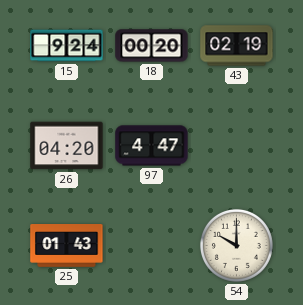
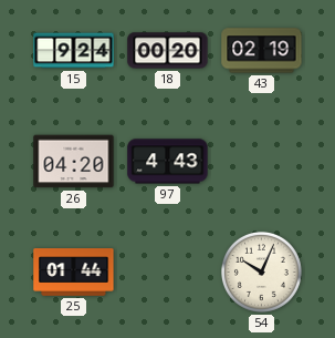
97: 4:47 -> 4:43
25: 01:43 -> 01:44
54: 10:00 -> 10:04
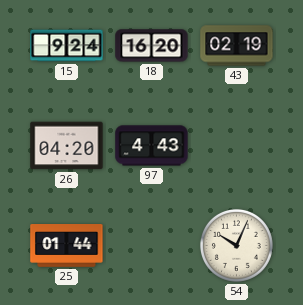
18: 00:20 -> 16:20
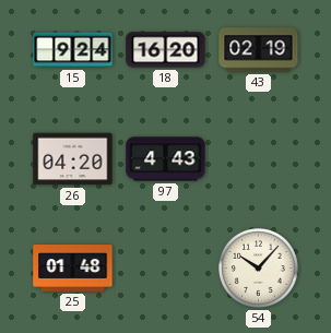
25: 01:44 -> 01:48
54: 10:04 -> 10:07
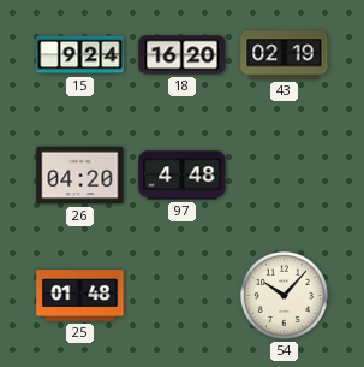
97: 4:43 -> 4:48
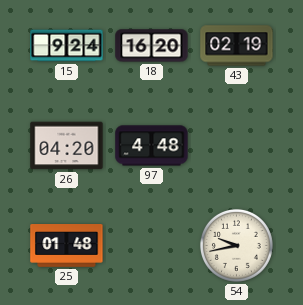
54: 10:07 -> 9:43
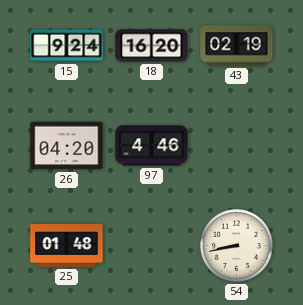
97: 4:48 -> 4:46
54: 9:43 -> 8:43
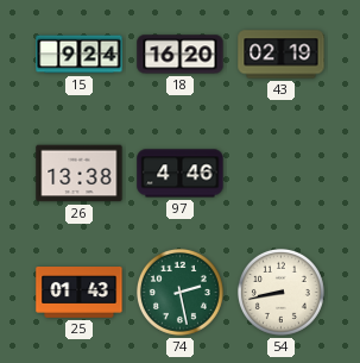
26: 04:20 -> 13:38
25: 01:48 -> 01:43
74: none -> 2:28
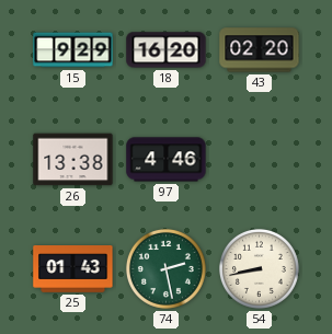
15: 9:24 -> 9:29
43: 02:19 -> 02:20
